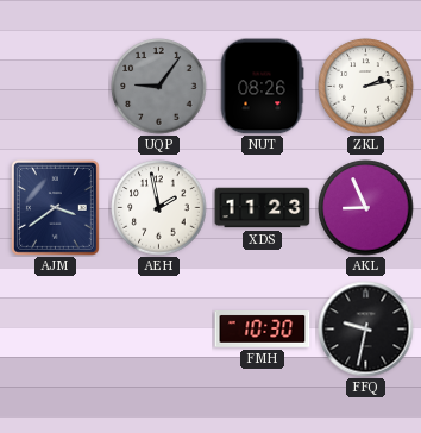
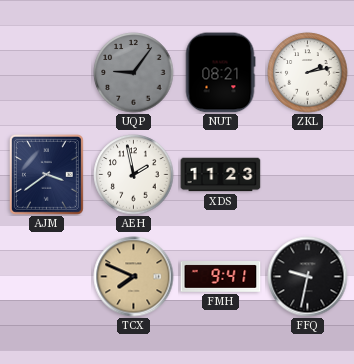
NUT: 08:26 -> 08:21
AKL: 8:56 -> none
TCX: none -> 7:49
FMH: 10:30 -> 9:41
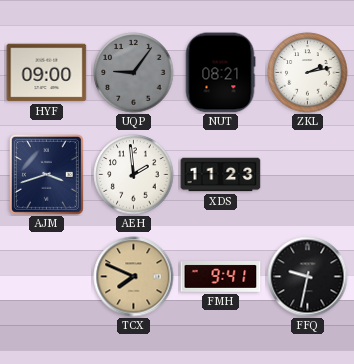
HYF: none -> 09:00
AJM: 3:39 -> 3:42
AEH: 1:58 -> 1:59
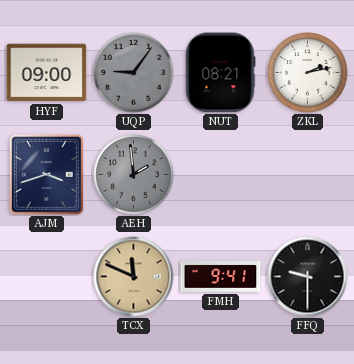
AEH dial: white -> grey
XDS: 11:23 -> none
TCX: 7:49 -> 11:49
FFQ: 9:32 -> 9:30
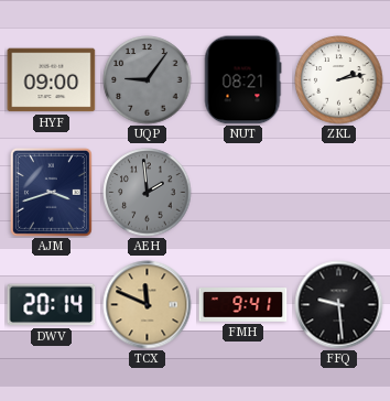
DWV: none -> 20:14
FFQ: 9:30 -> 9:29
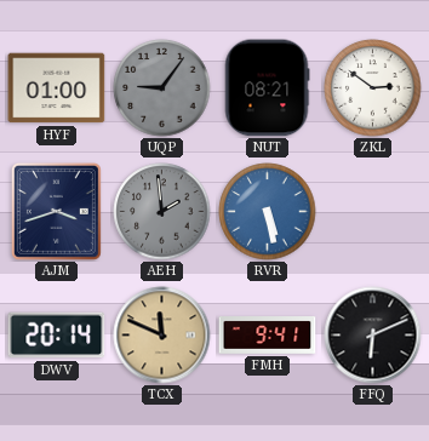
HYF: 09:00 -> 01:00
ZKL: 2:13 -> 2:51
RVR: none -> 5:28
FFQ: 9:29 -> 6:11
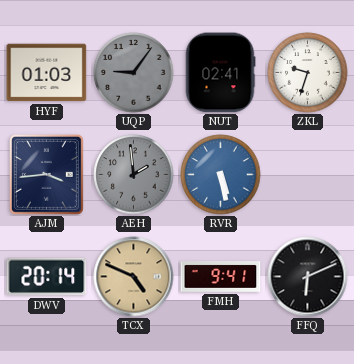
HYF: 01:00 -> 01:03
NUT: 08:21 -> 02:41
ZKL: 2:51 -> 9:33
AJM: 3:42 -> 3:44
TCX: 11:49 -> 4:49
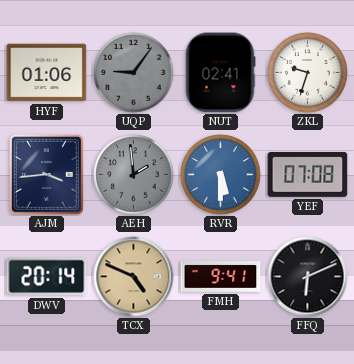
HYF: 01:03 -> 01:06
RVR: 5:28 -> 5:30
YEF: none -> 07:08
